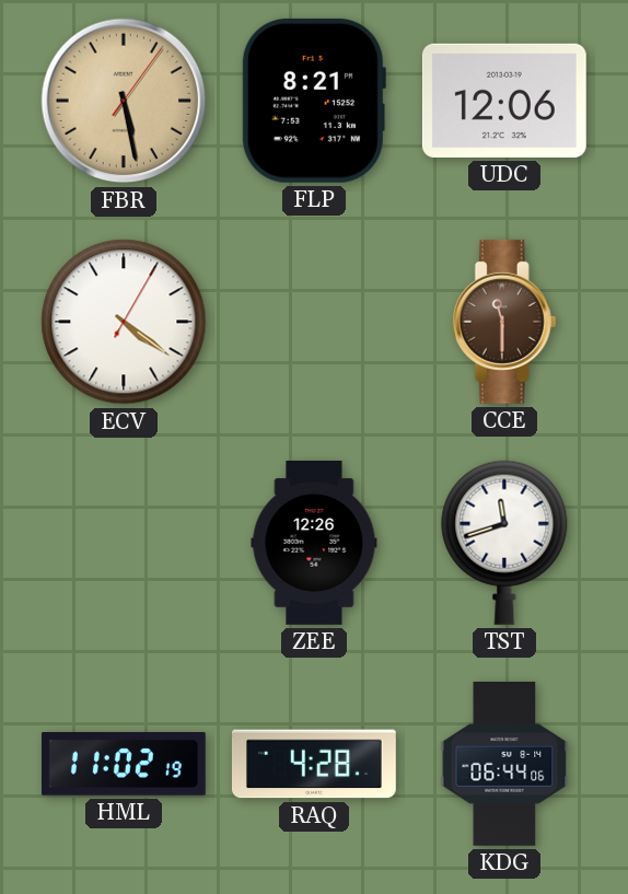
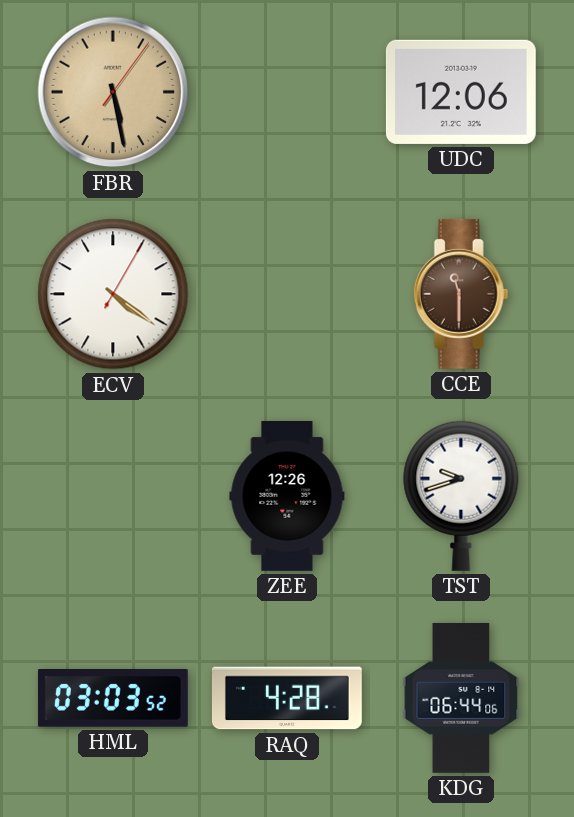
FLP: 8:21 -> none
TST: 11:42 -> 9:42
HML: 11:02 -> 03:03
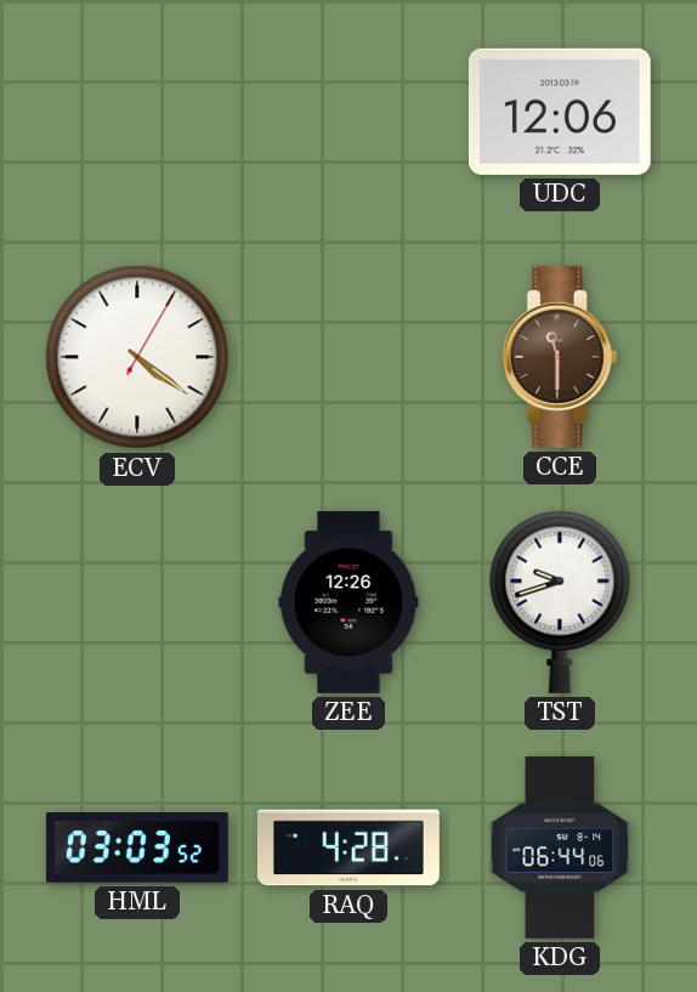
FBR: 5:28 -> none
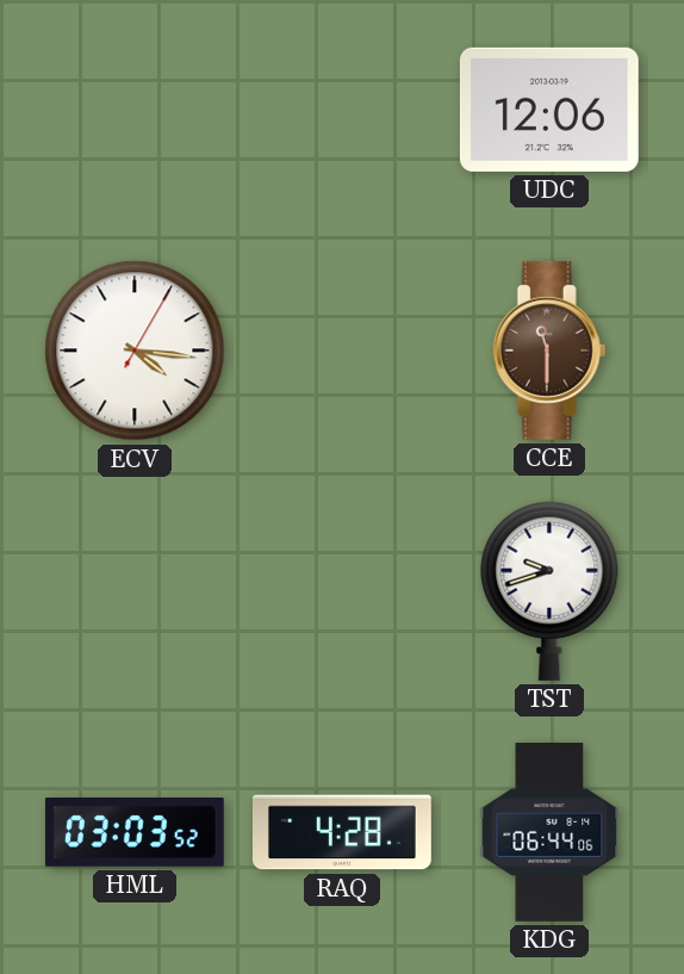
ECV: 4:21 -> 4:16
ZEE: 12:26 -> none
